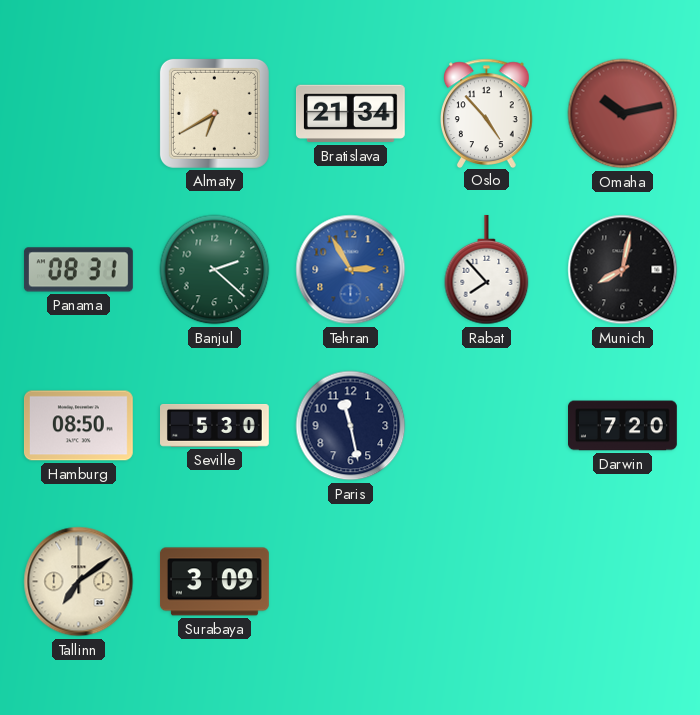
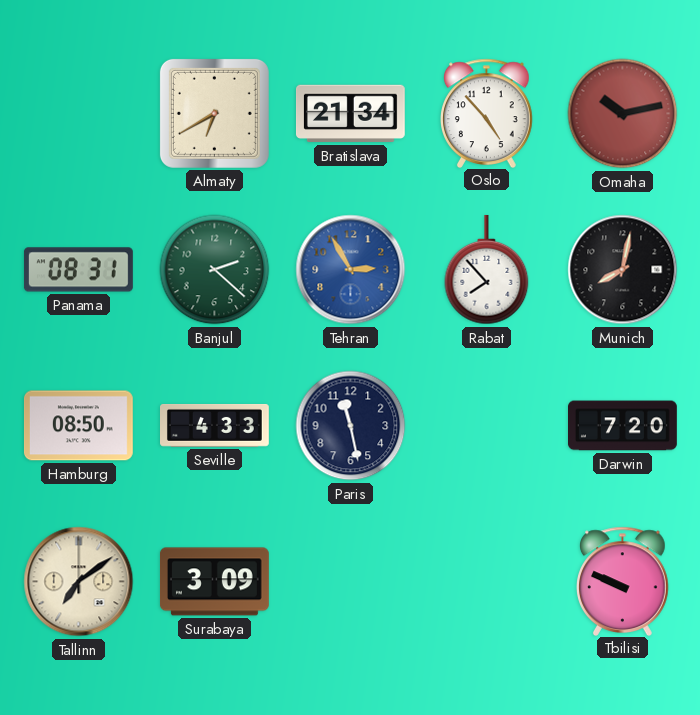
Seville: 5:30 -> 4:33
Tbilisi: none -> 9:49
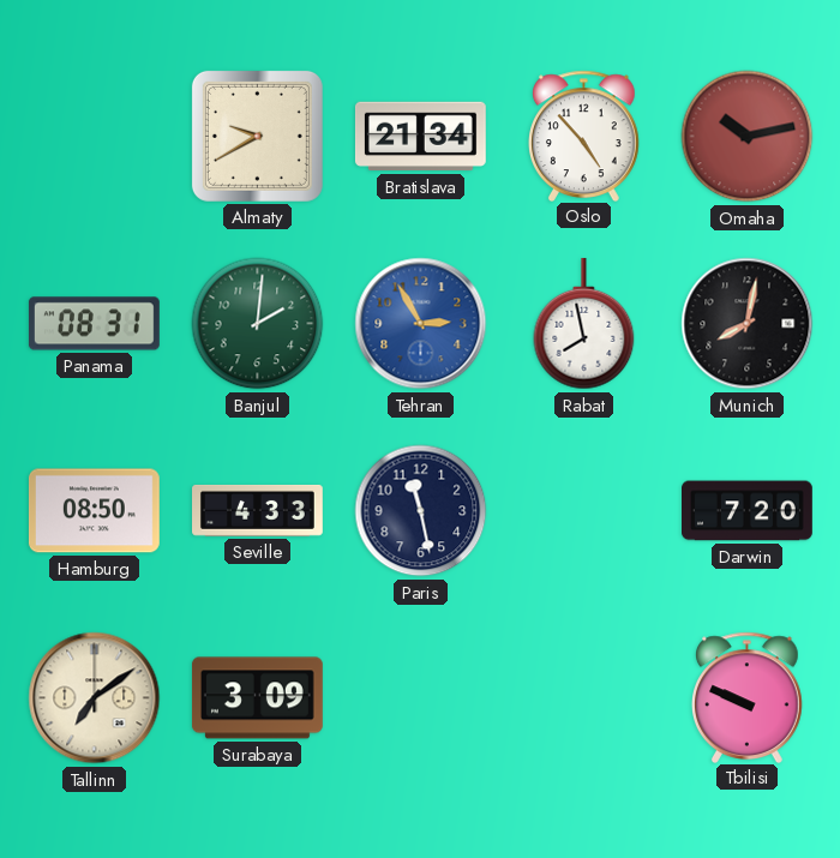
Almaty: 6:40 -> 9:40
Banjul: 2:22 -> 2:01
Rabat: 7:53 -> 7:58
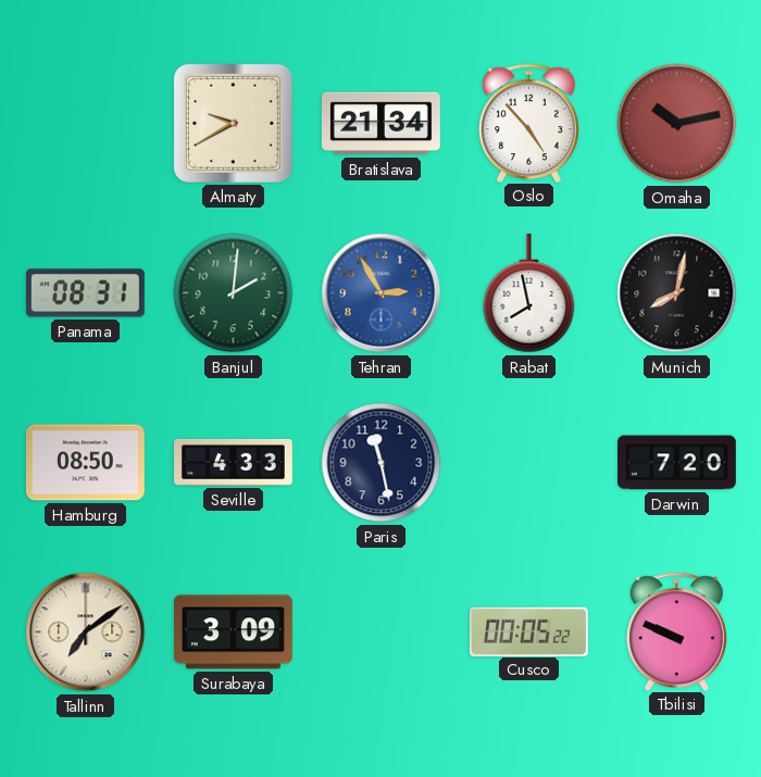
Cusco: none -> 00:05
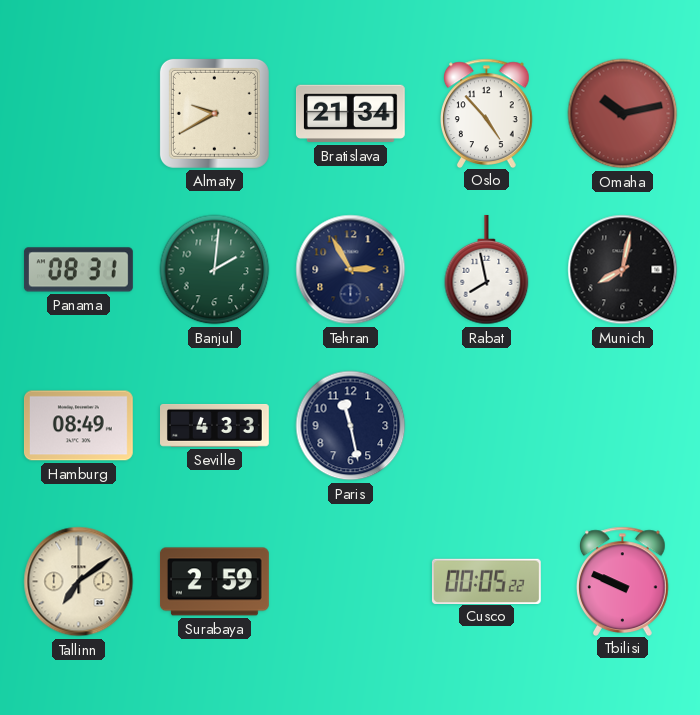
Tehran dial: blue -> navy
Hamburg: 08:50 -> 08:49
Darwin: 7:20 -> none
Surabaya: 3:09 -> 2:59
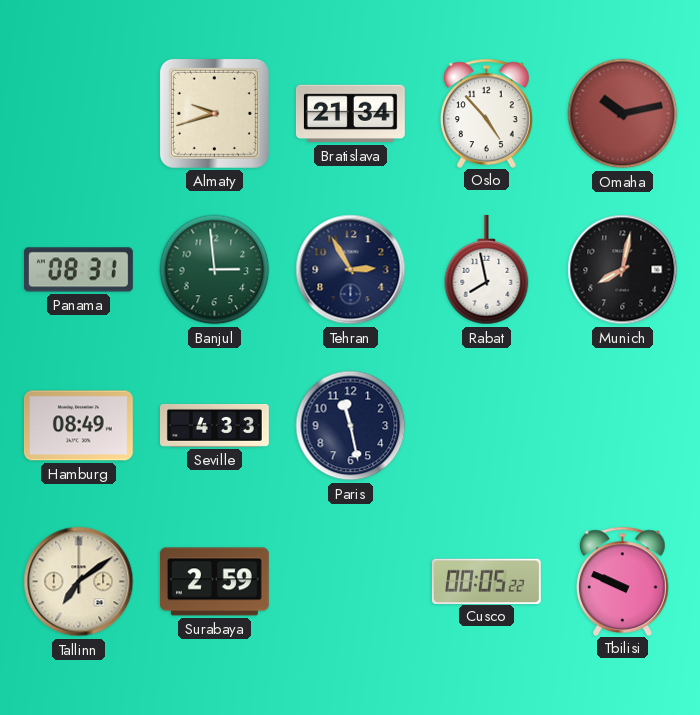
Almaty: 9:40 -> 9:42
Banjul: 2:01 -> 2:59
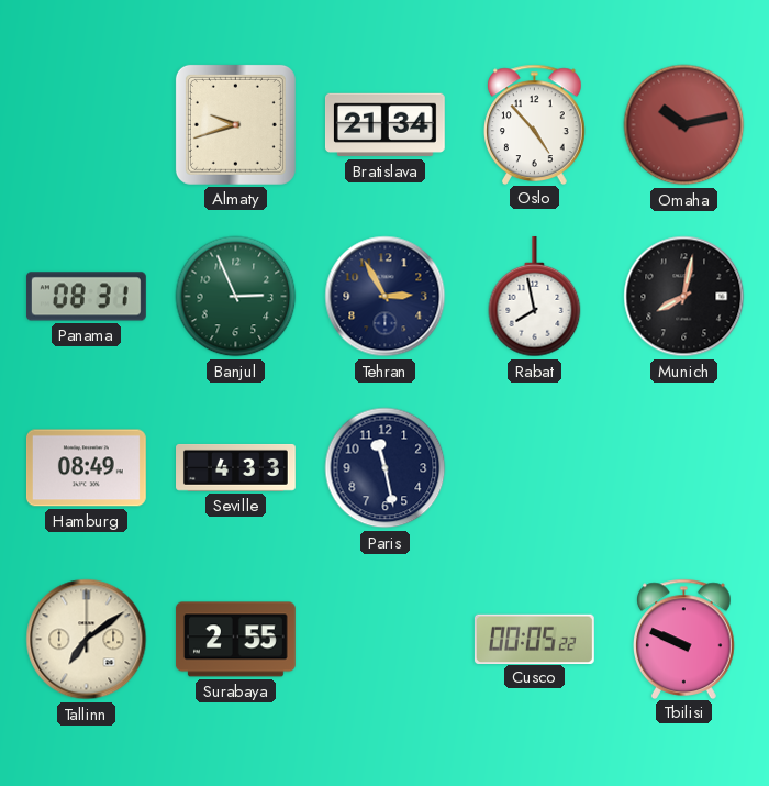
Banjul: 2:59 -> 2:56
Surabaya: 2:59 -> 2:55
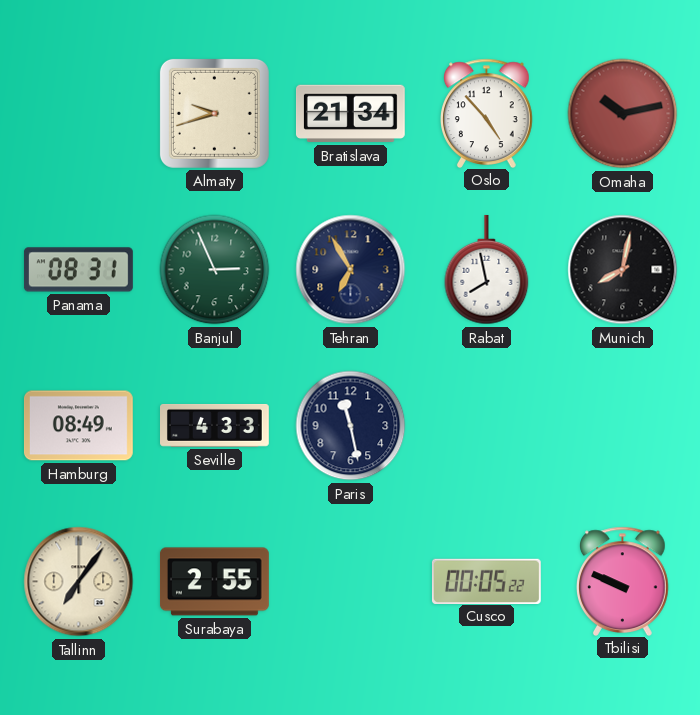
Tehran: 2:55 -> 6:55
Tallinn: 7:09 -> 7:06
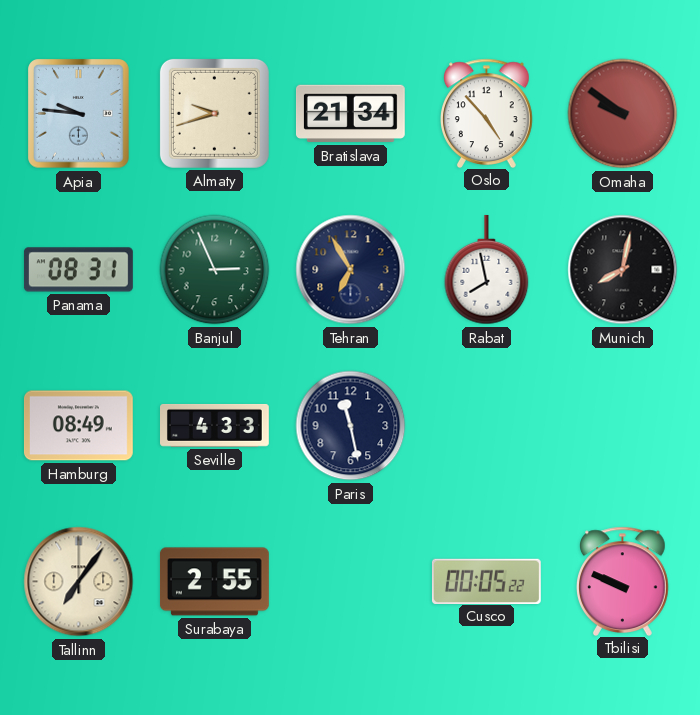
Apia: none -> 9:46
Omaha: 10:13 -> 9:51
